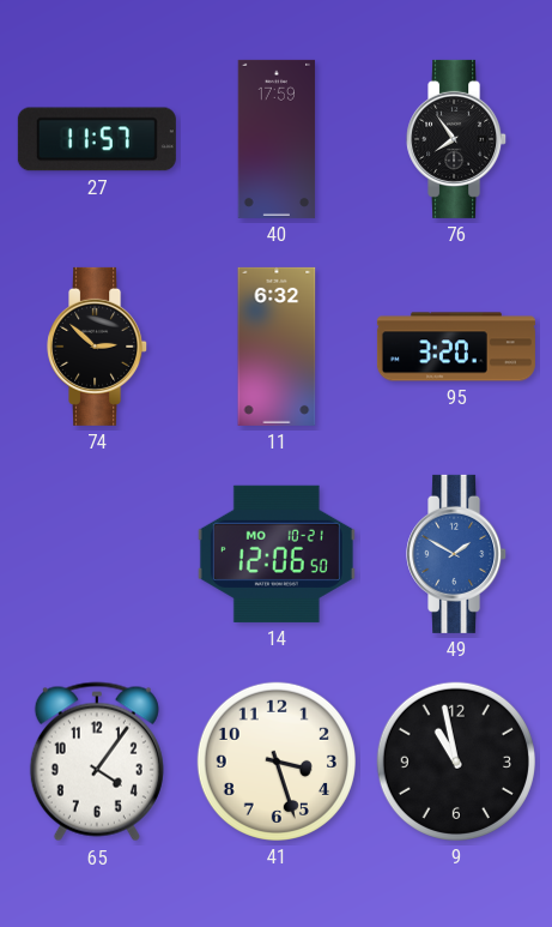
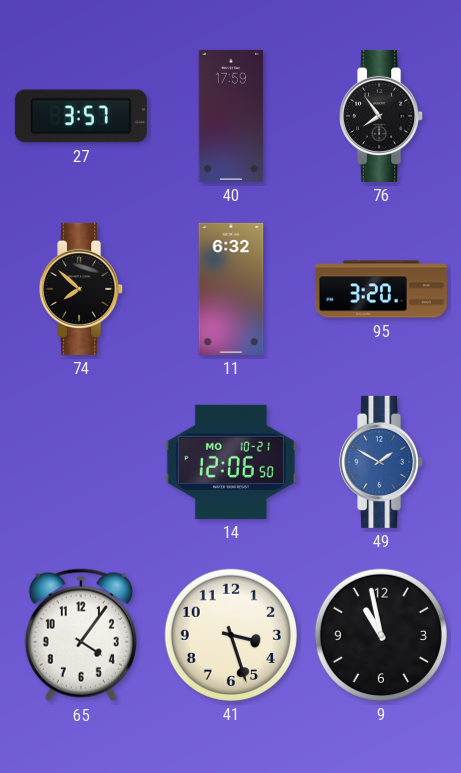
27: 11:57 -> 3:57
74: 2:52 -> 7:52
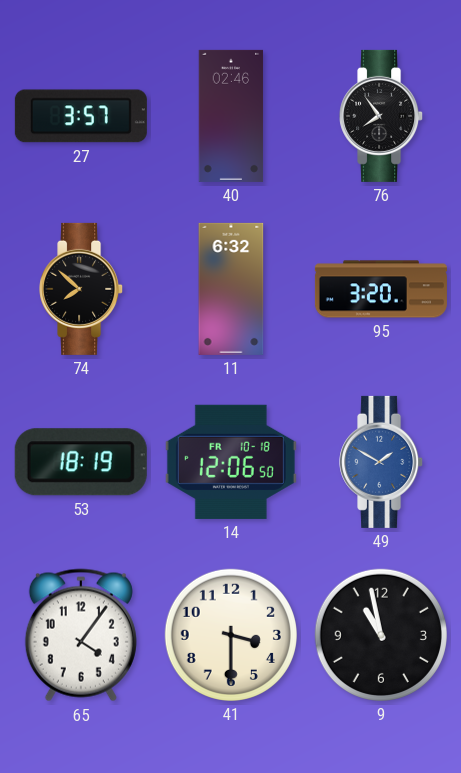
40: 17:59 -> 02:46
53: none -> 18:19
14 date: MO 10-21 -> FR 10-18
41: 3:27 -> 3:30
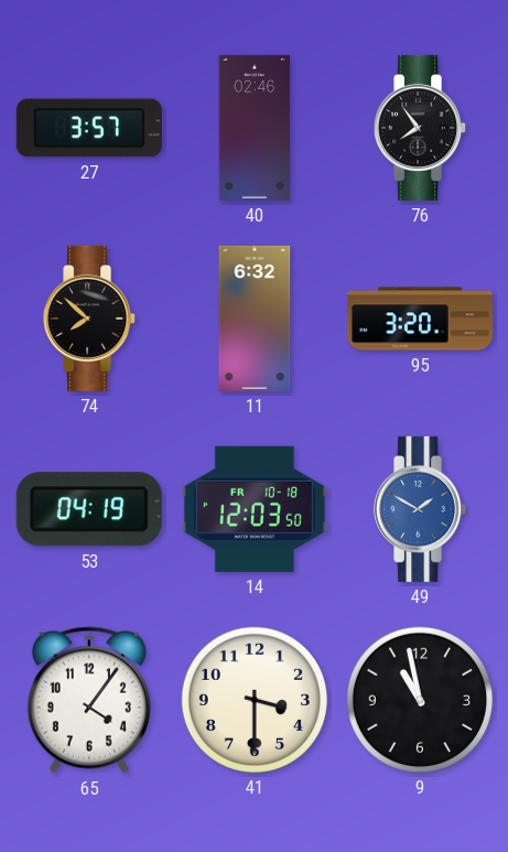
53: 18:19 -> 04:19
14: 12:06 -> 12:03
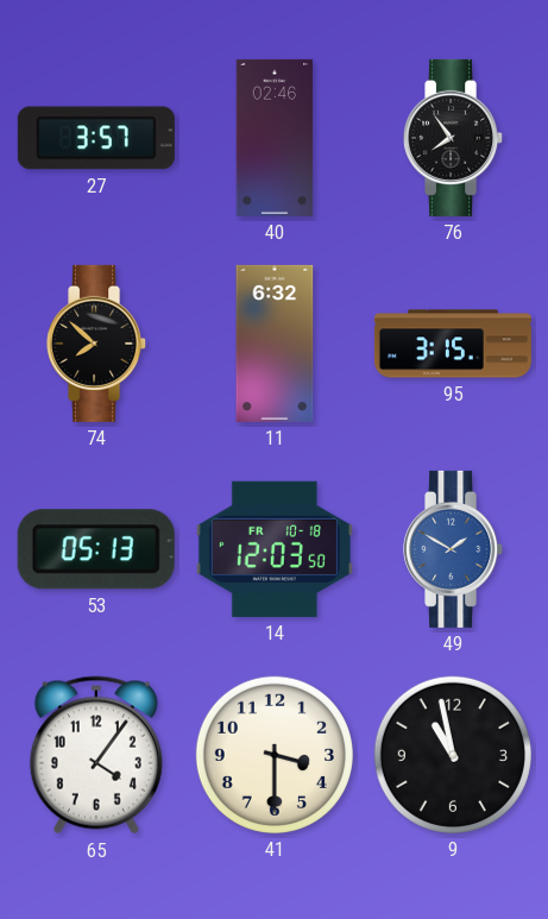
95: 3:20 -> 3:15
53: 04:19 -> 05:13
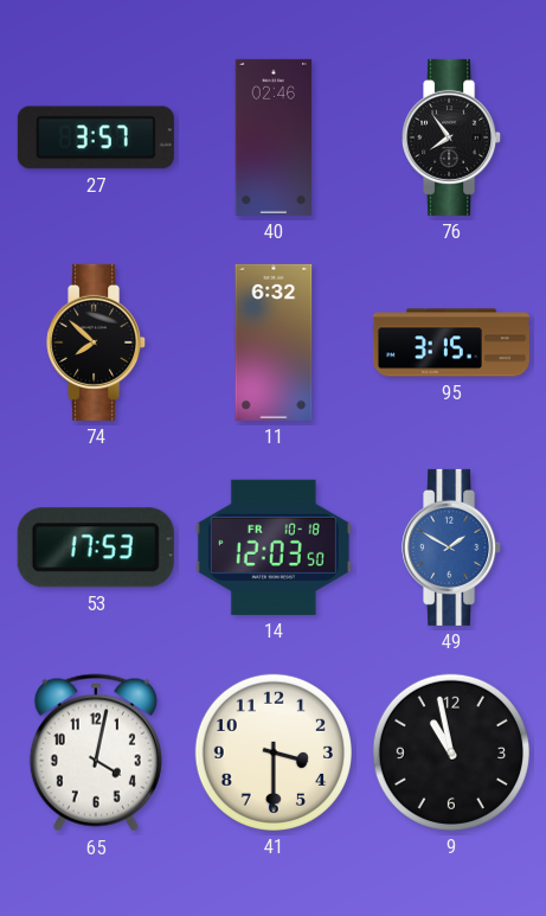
53: 05:13 -> 17:53
65: 4:06 -> 4:02
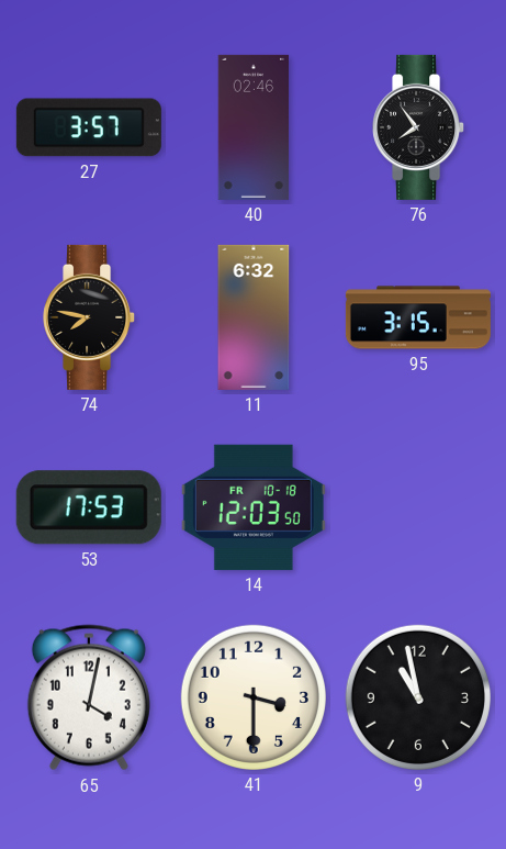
74: 7:52 -> 7:47
49: 1:50 -> none
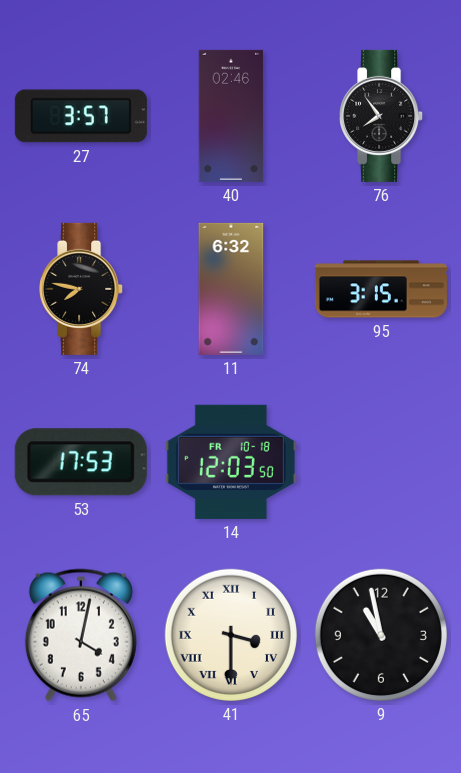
41 numerals: Arabic -> Roman
